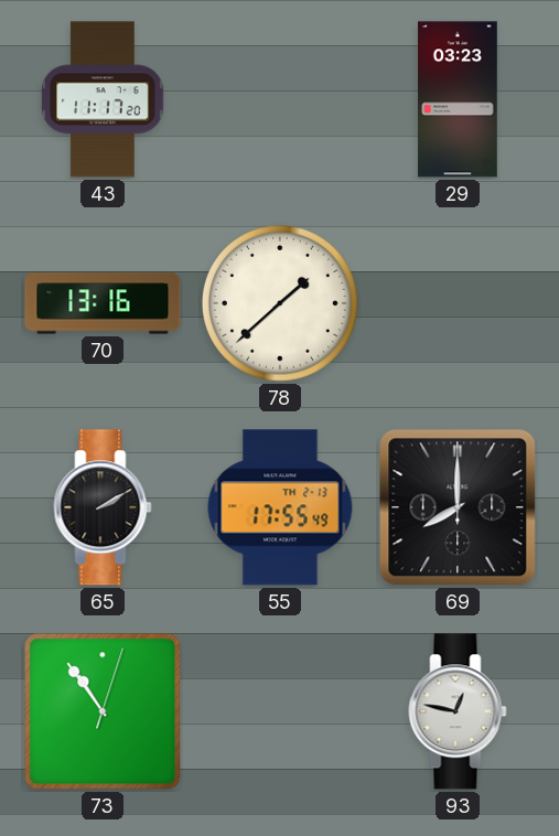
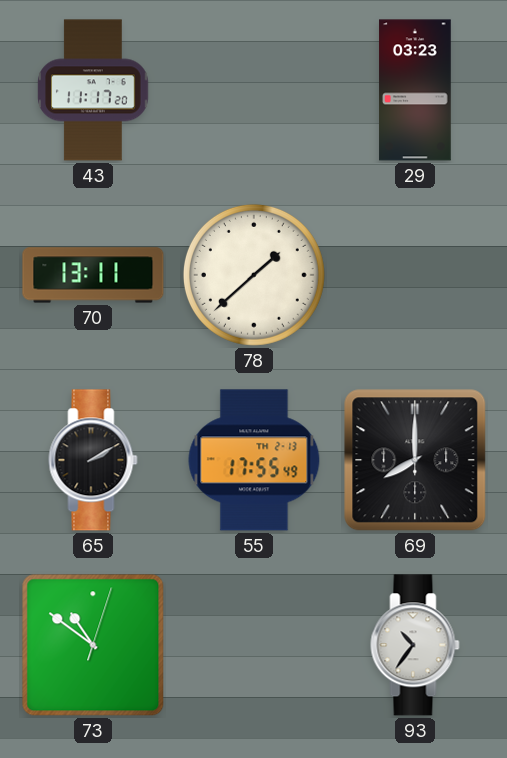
70: 13:16 -> 13:11
73: 10:54 -> 10:51
93: 12:47 -> 10:36
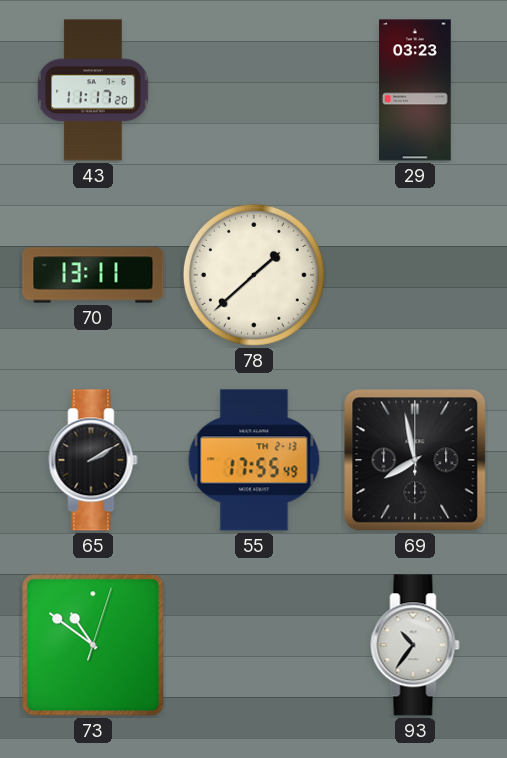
69: 8:00 -> 7:58
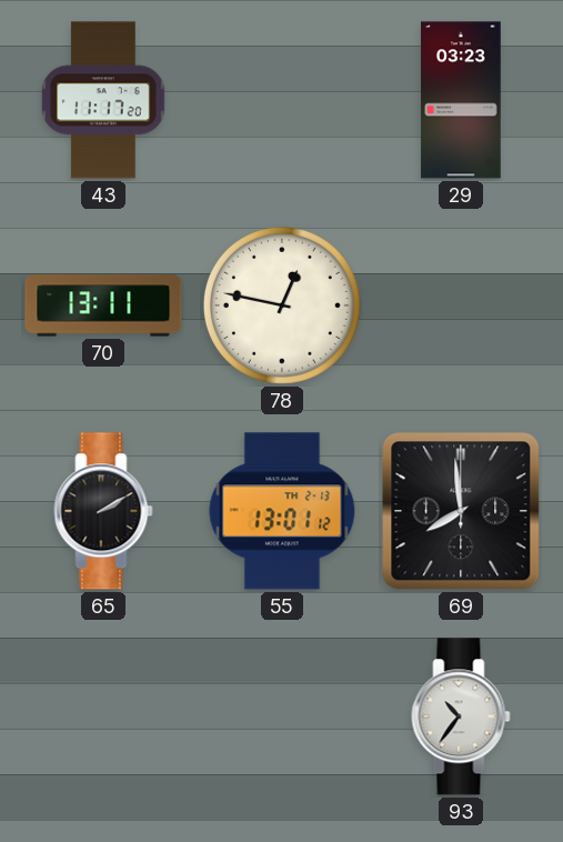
78: 1:38 -> 12:47
55: 17:55 -> 13:01
69: 7:58 -> 7:59
73: 10:51 -> none
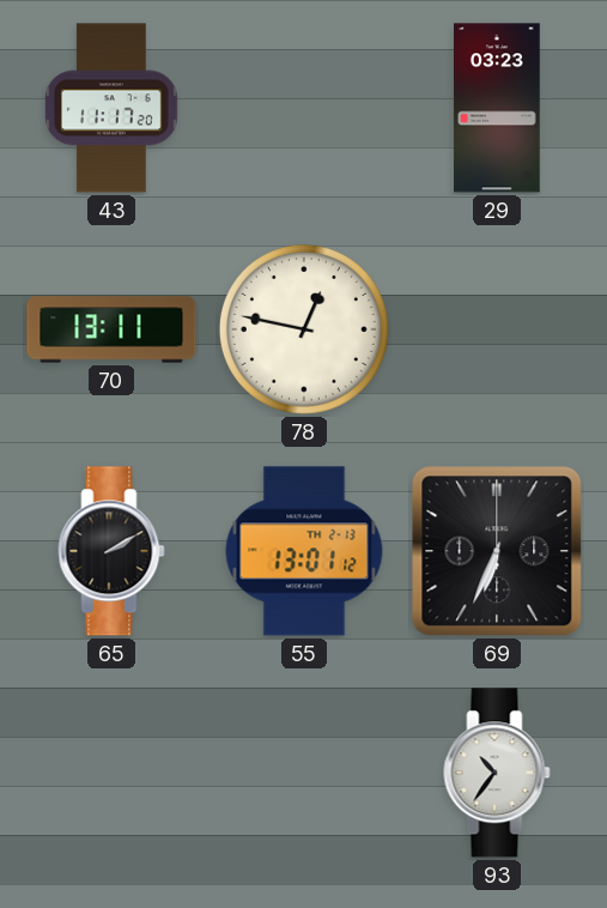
69: 7:59 -> 6:34
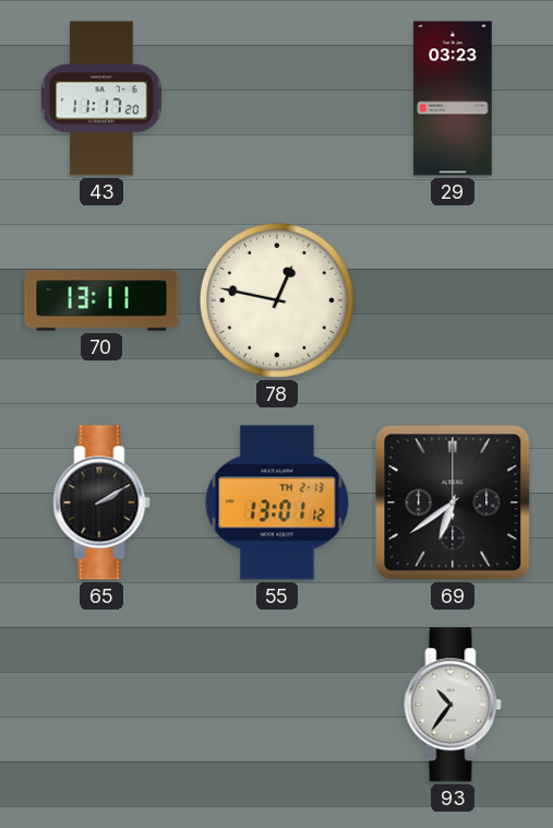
69: 6:34 -> 6:39
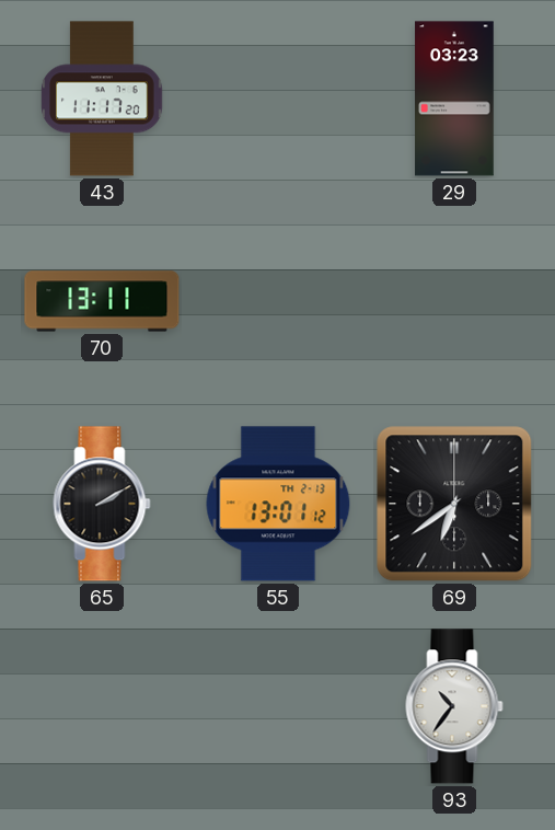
78: 12:47 -> none
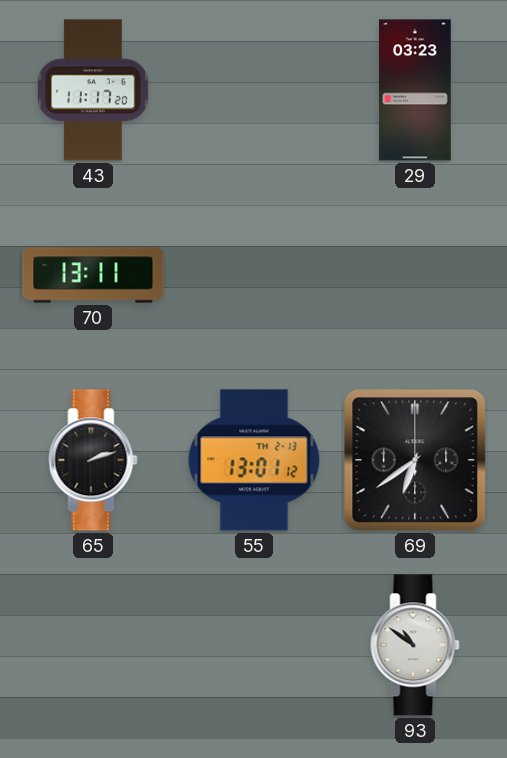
65: 2:10 -> 2:12
93: 10:36 -> 10:51
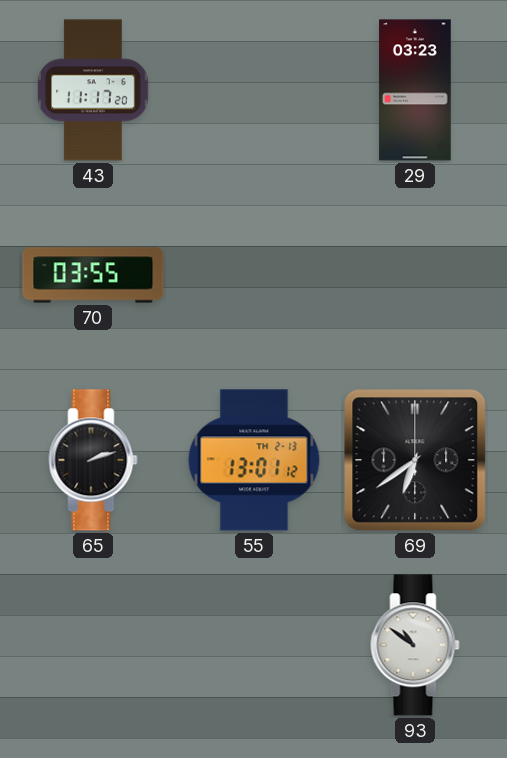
70: 13:11 -> 03:55
